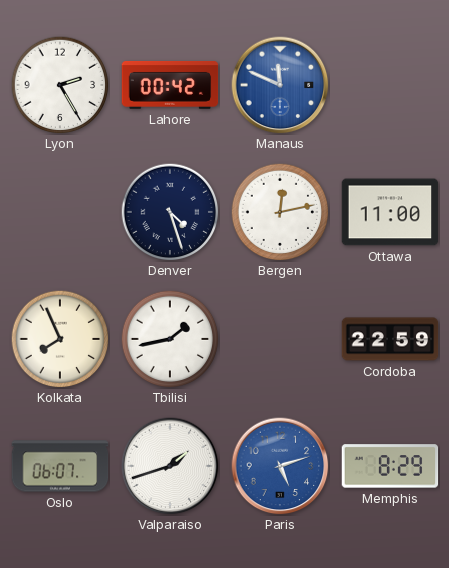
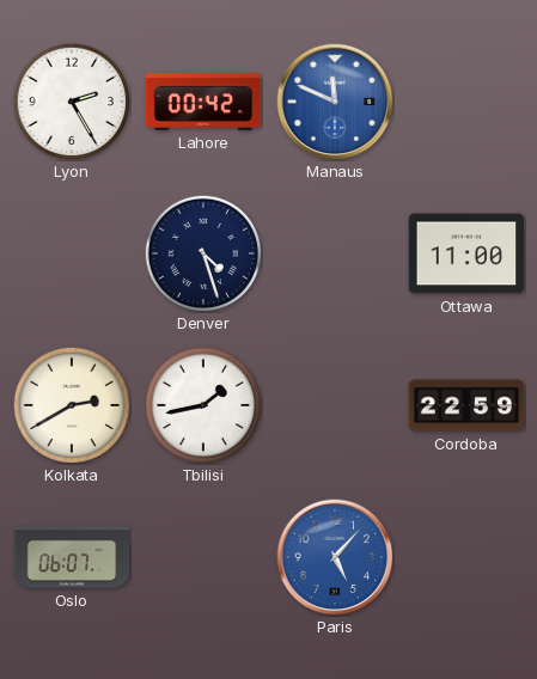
Bergen: 12:13 -> none
Kolkata: 7:56 -> 2:40
Valparaiso: 1:42 -> none
Paris: 5:12 -> 5:07
Memphis: 8:29 -> none
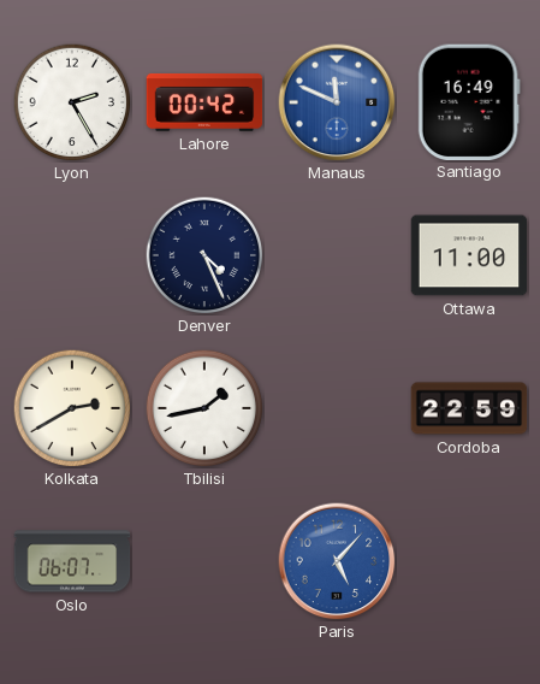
Santiago: none -> 16:49
Denver: 4:27 -> 4:26
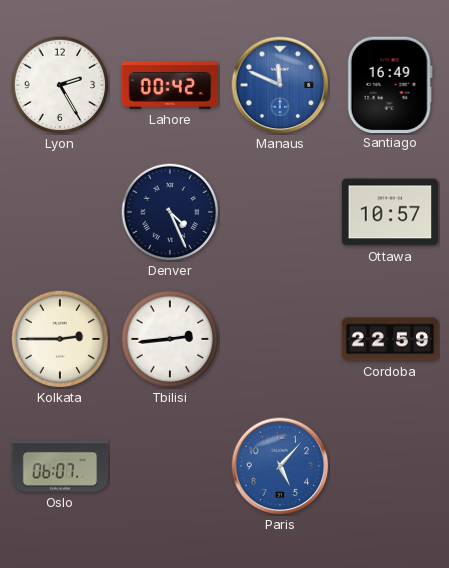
Ottawa: 11:00 -> 10:57
Kolkata: 2:40 -> 2:45
Tbilisi: 1:43 -> 2:44
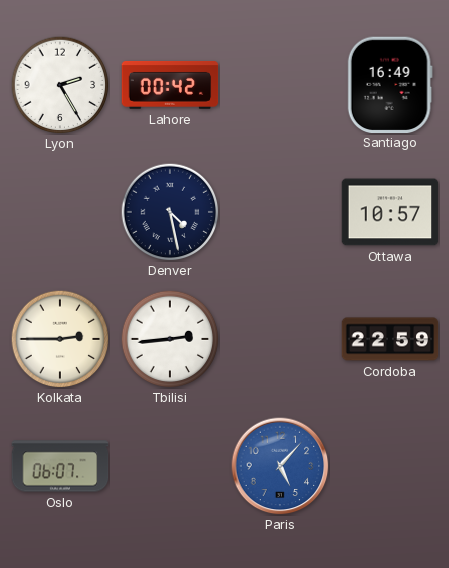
Manaus: 11:49 -> none
Denver: 4:26 -> 4:28
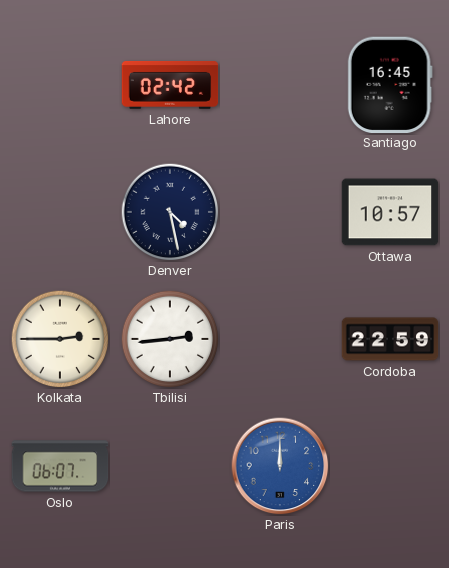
Lyon: 2:25 -> none
Lahore: 00:42 -> 02:42
Santiago: 16:49 -> 16:45
Paris: 5:07 -> 12:00
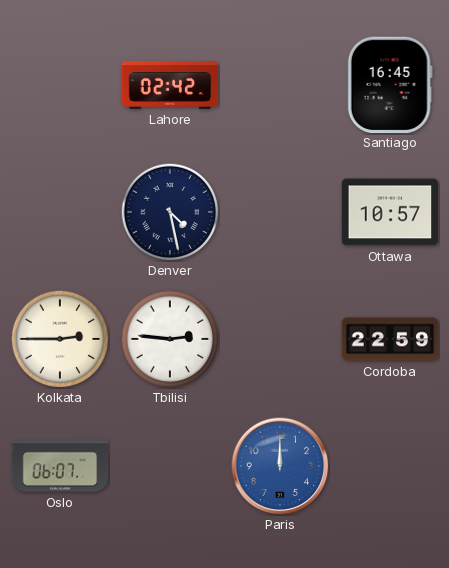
Tbilisi: 2:44 -> 2:46
